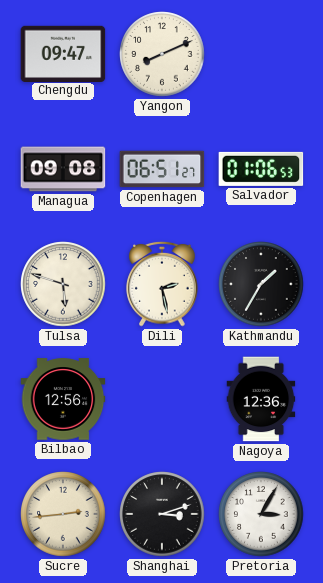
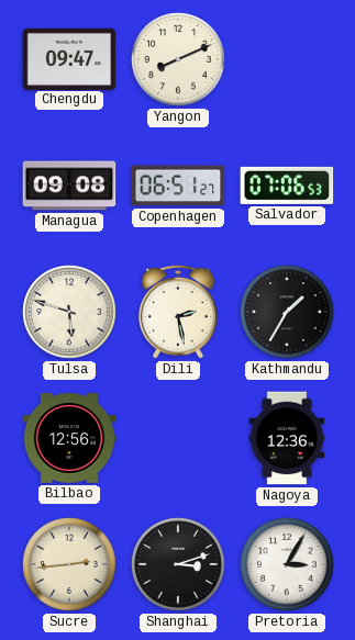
Salvador: 01:06 -> 07:06
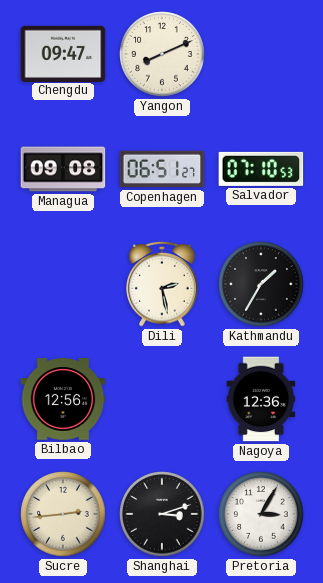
Salvador: 07:06 -> 07:10
Tulsa: 5:48 -> none
